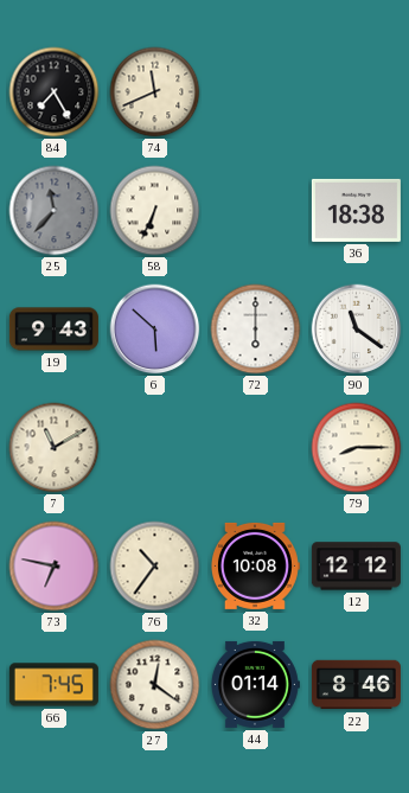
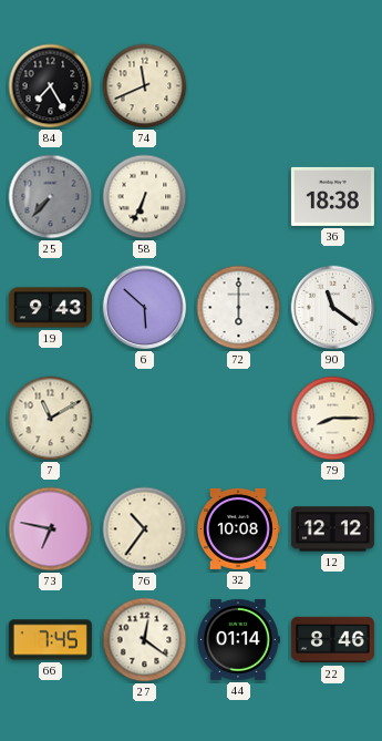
25: 11:37 -> 7:37
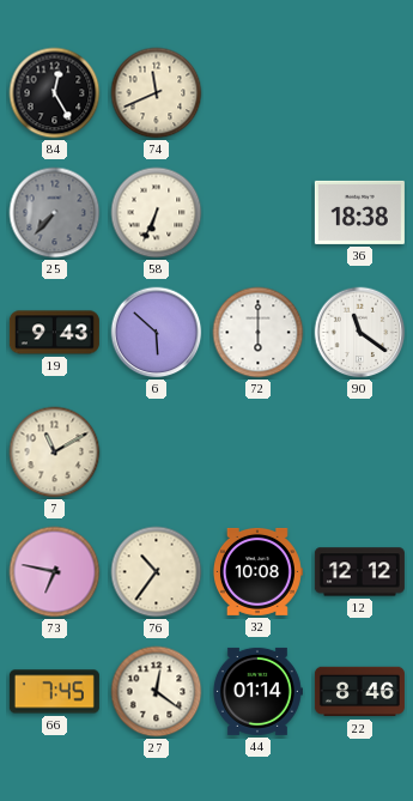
84: 7:25 -> 12:25
79: 8:15 -> none
